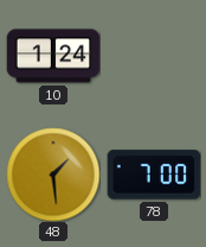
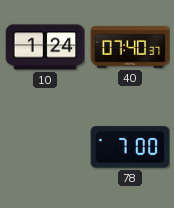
40: none -> 07:40
48: 1:29 -> none
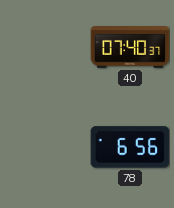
10: 1:24 -> none
78: 7:00 -> 6:56
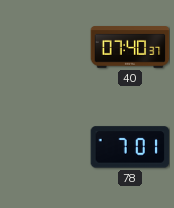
78: 6:56 -> 7:01
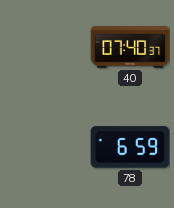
78: 7:01 -> 6:59
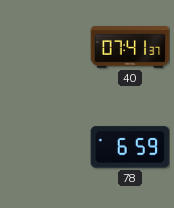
40: 07:40 -> 07:41
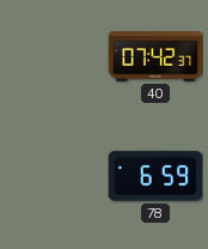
40: 07:41 -> 07:42
